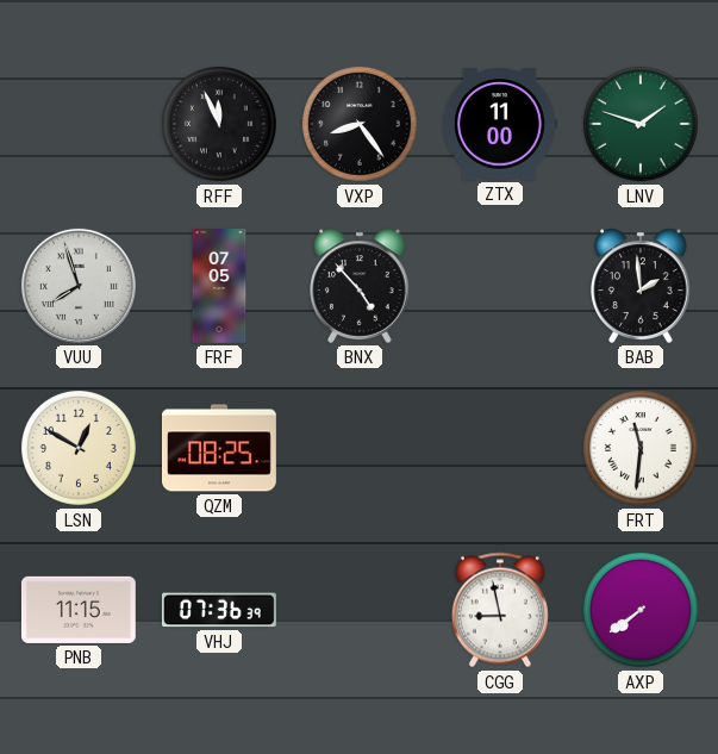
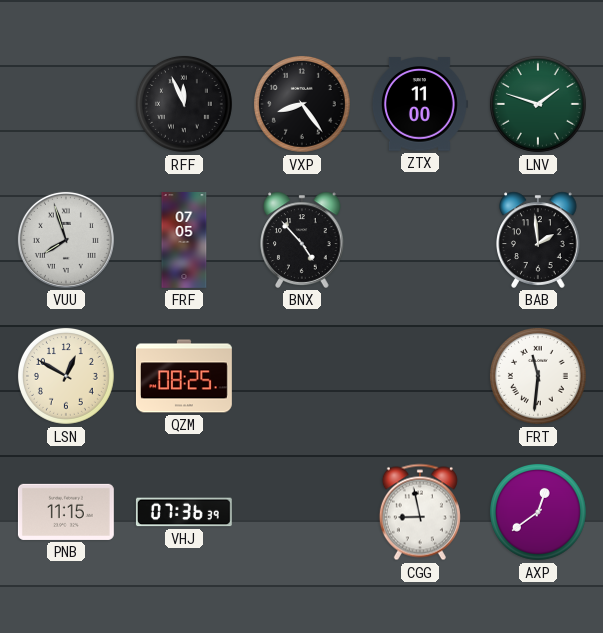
AXP: 7:39 -> 12:39
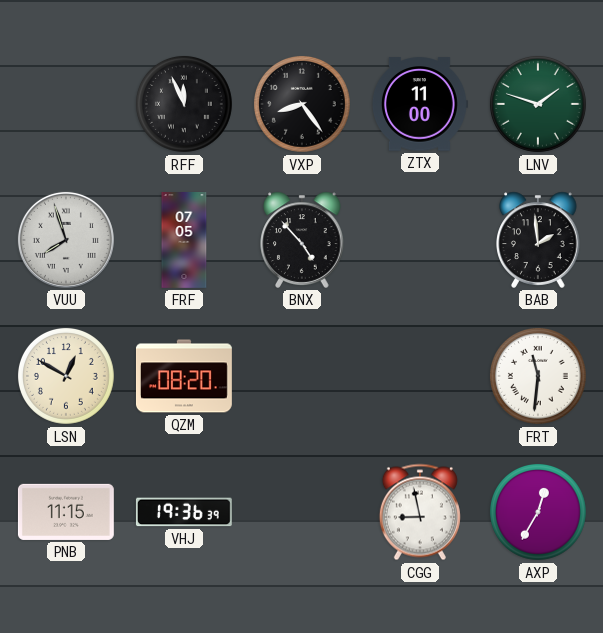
QZM: 08:25 -> 08:20
VHJ: 07:36 -> 19:36
AXP: 12:39 -> 12:35
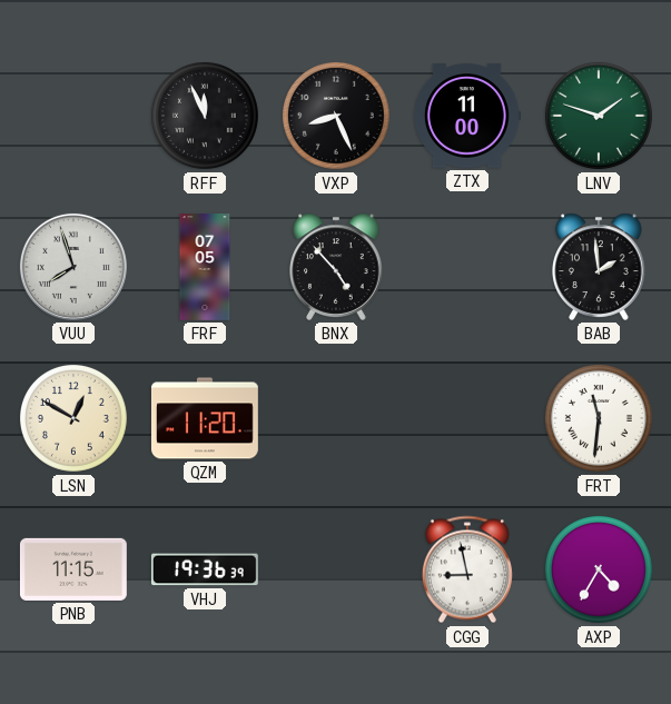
VXP: 8:24 -> 8:26
QZM: 08:20 -> 11:20
AXP: 12:35 -> 4:35
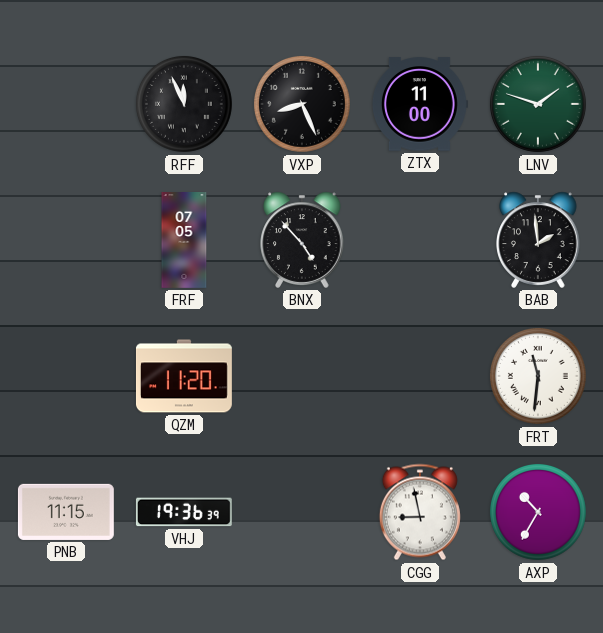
VUU: 7:57 -> none
LSN: 12:50 -> none
AXP: 4:35 -> 10:35
